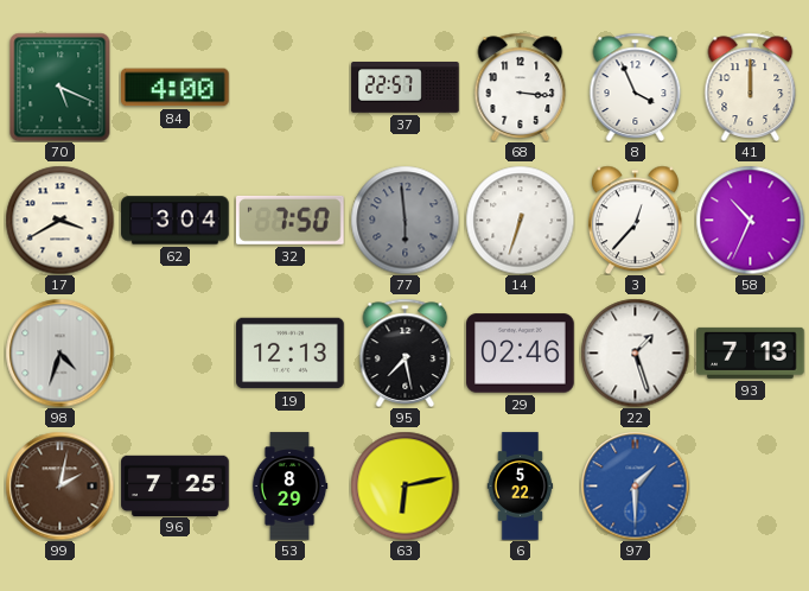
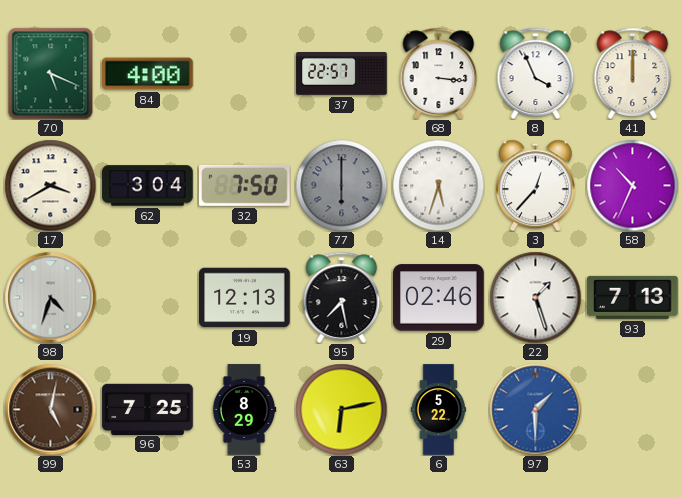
77: 5:59 -> 6:00
14: 6:33 -> 5:33
99: 2:02 -> 5:02
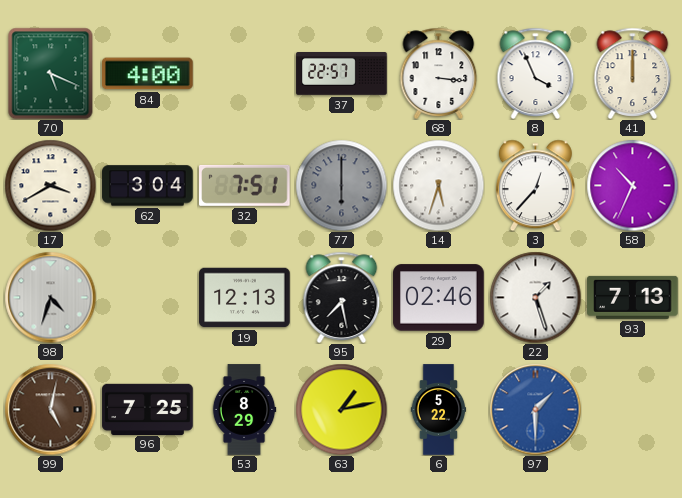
32: 7:50 -> 7:51
63: 6:13 -> 1:13
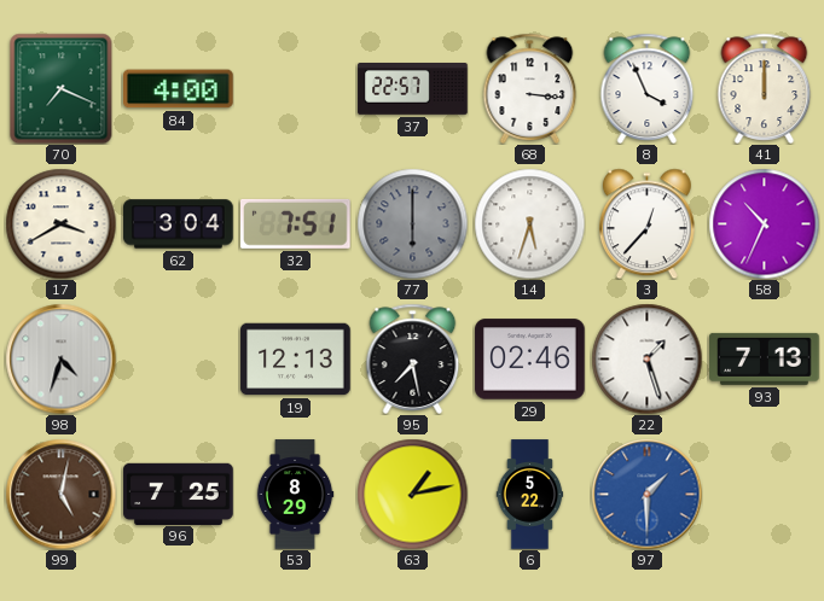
70: 5:19 -> 7:19
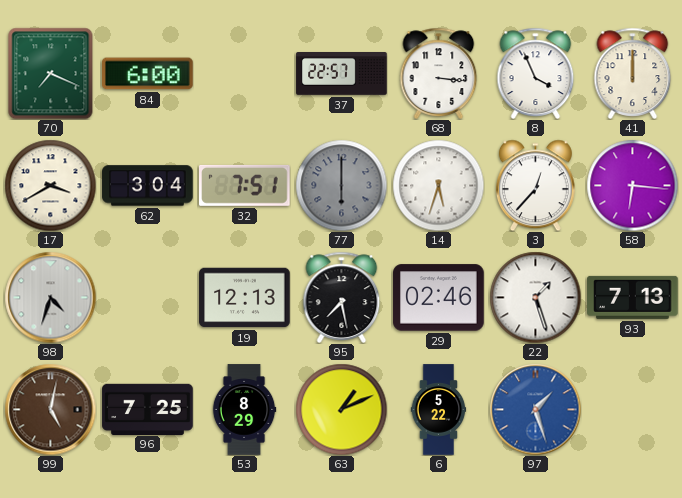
84: 4:00 -> 6:00
58: 10:34 -> 6:16
63: 1:13 -> 1:11
97: 1:30 -> 1:27
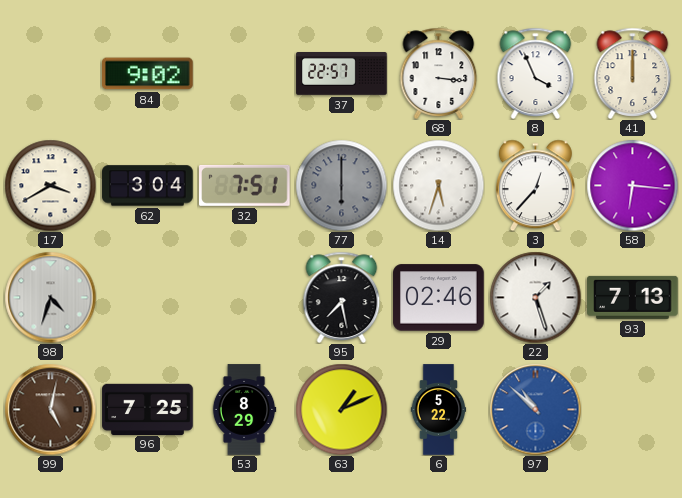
70: 7:19 -> none
84: 6:00 -> 9:02
19: 12:13 -> none
97: 1:27 -> 10:52
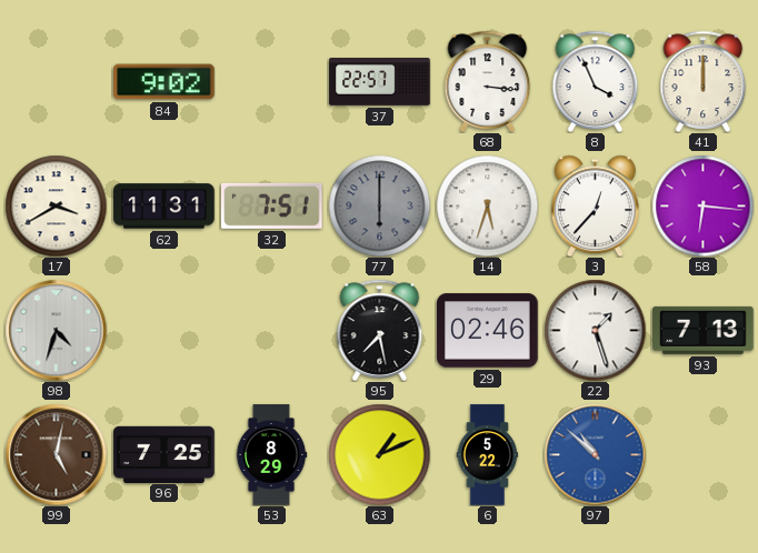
62: 3:04 -> 11:31
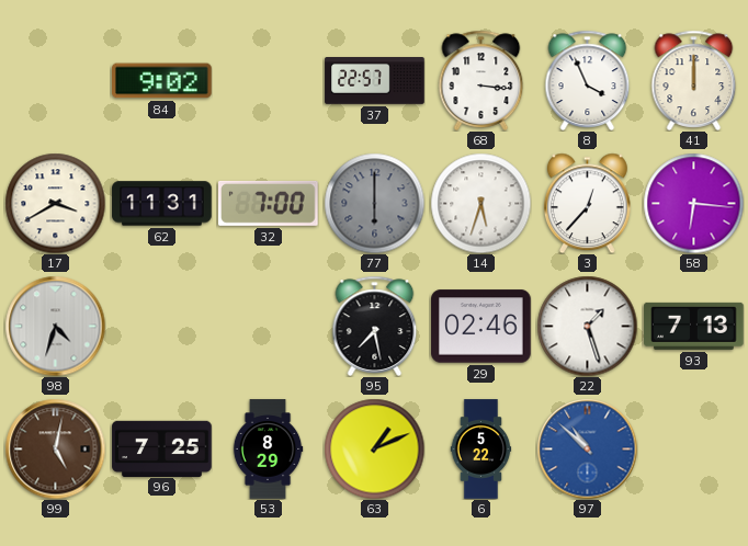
32: 7:51 -> 7:00
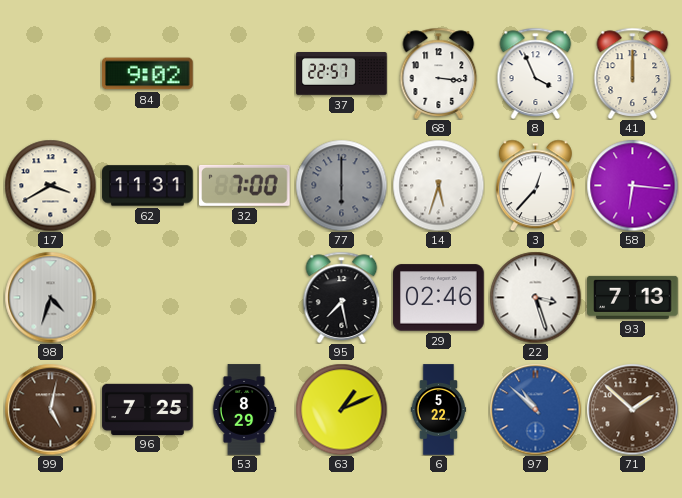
22: 1:27 -> 3:27
71: none -> 1:52
